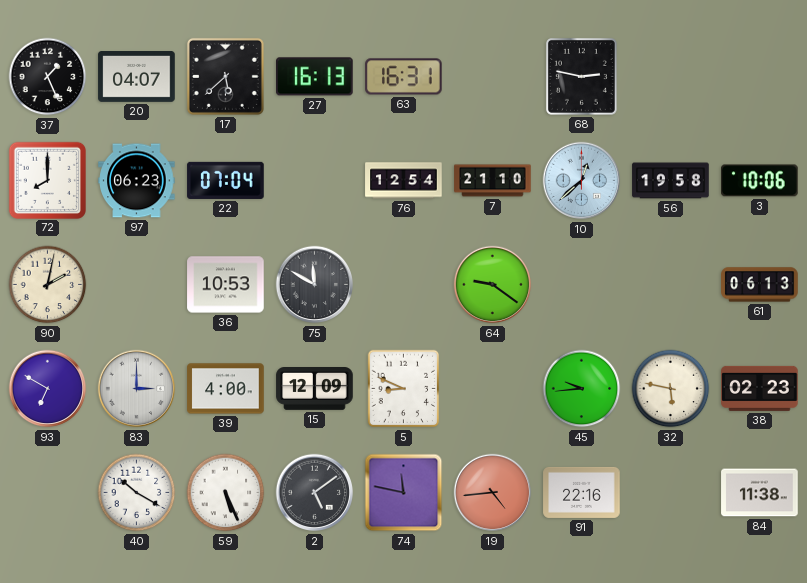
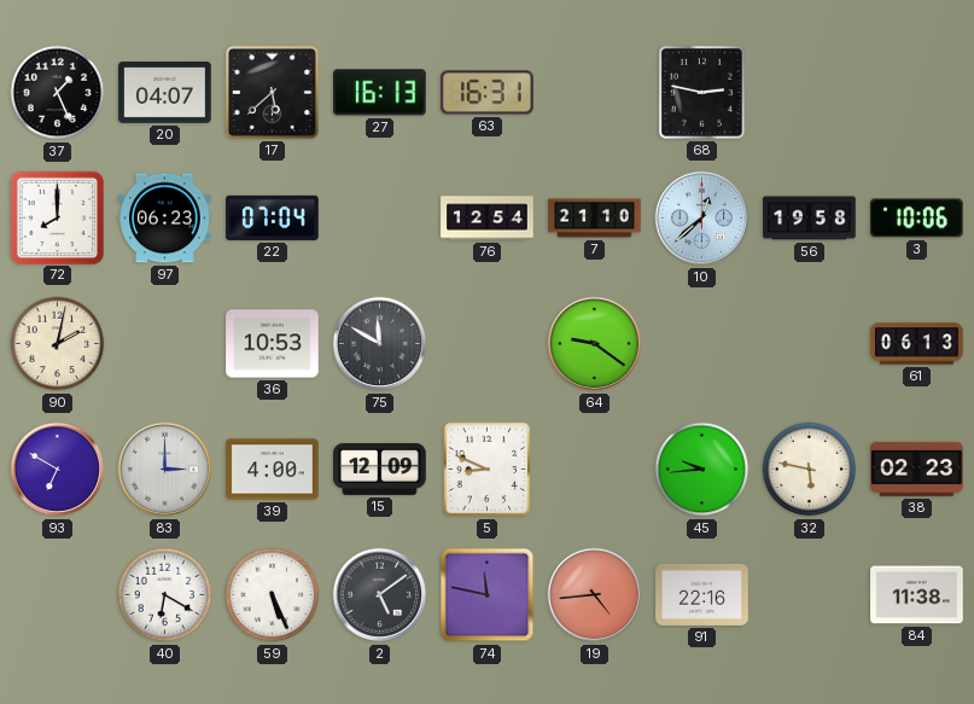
40: 10:20 -> 6:20
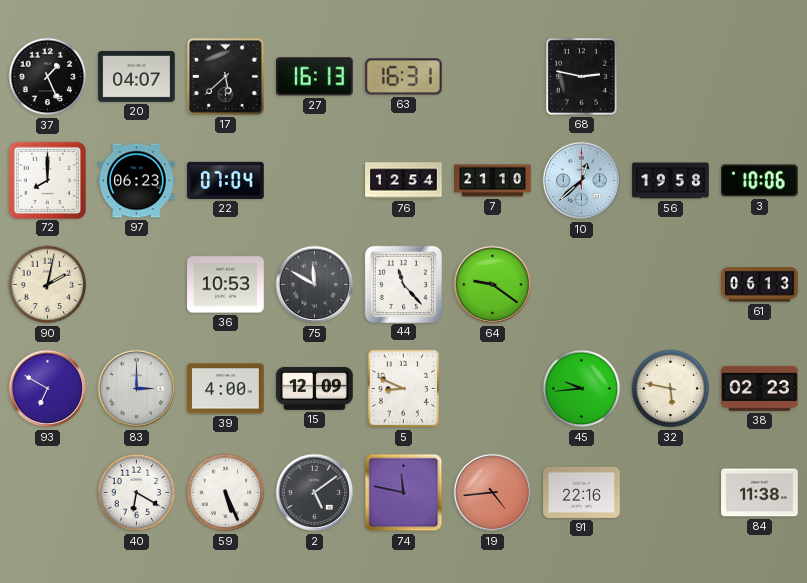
44: none -> 11:23
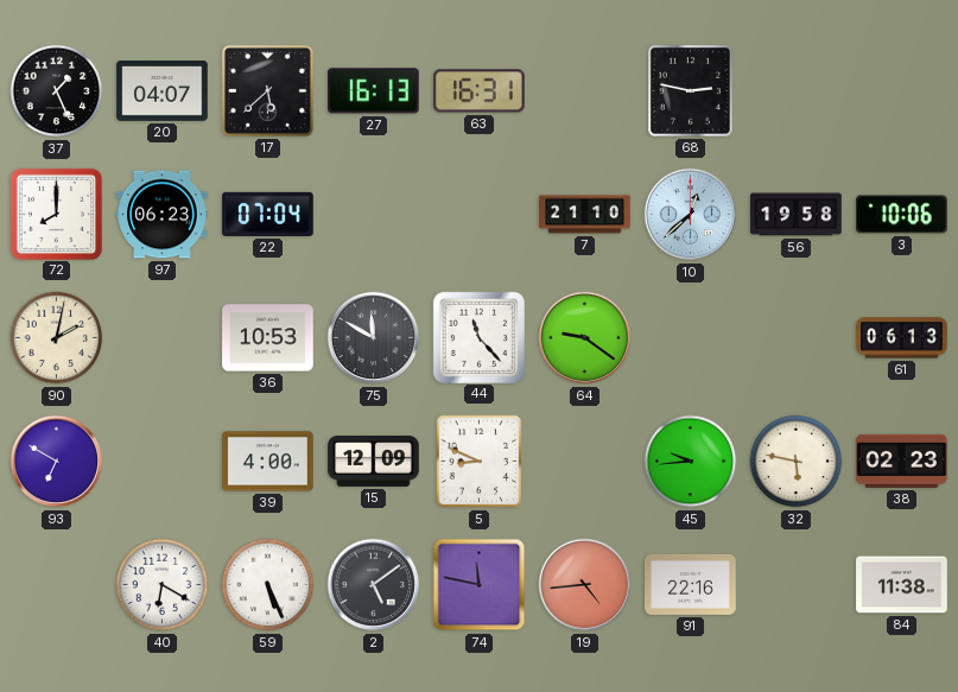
76: 12:54 -> none
83: 3:00 -> none
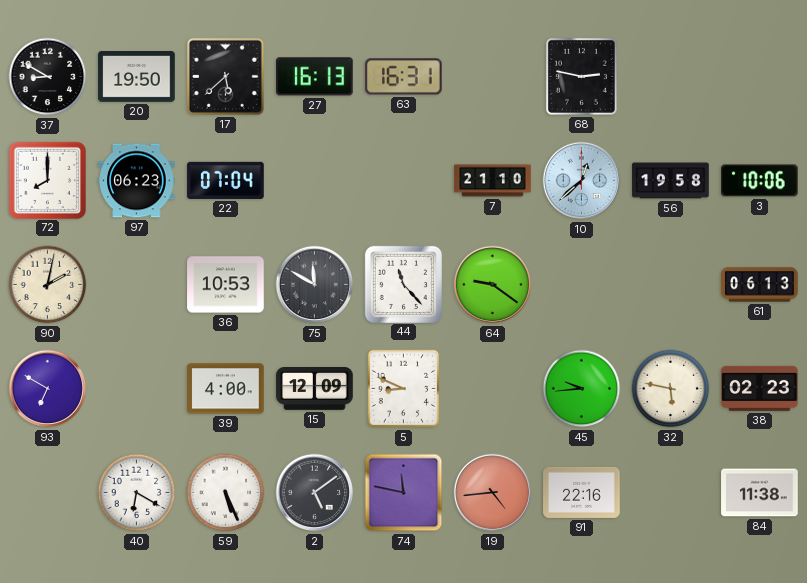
37: 1:26 -> 8:50
20: 04:07 -> 19:50
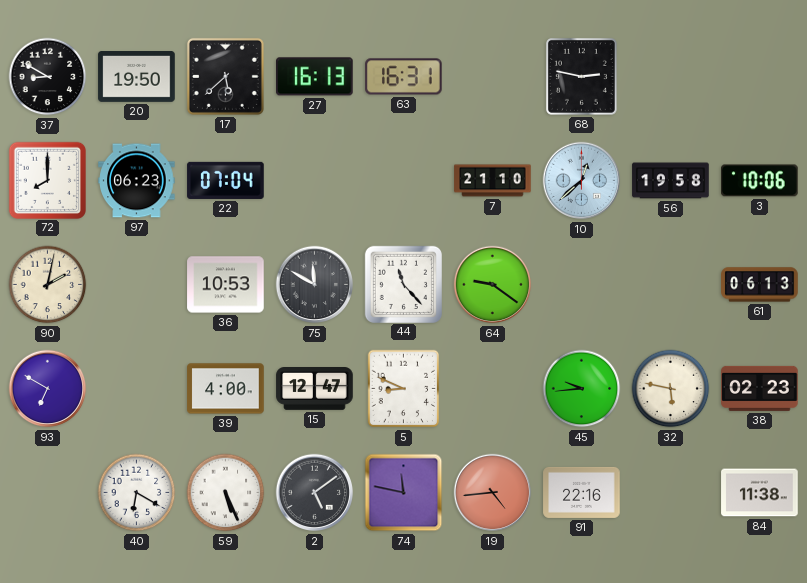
15: 12:09 -> 12:47
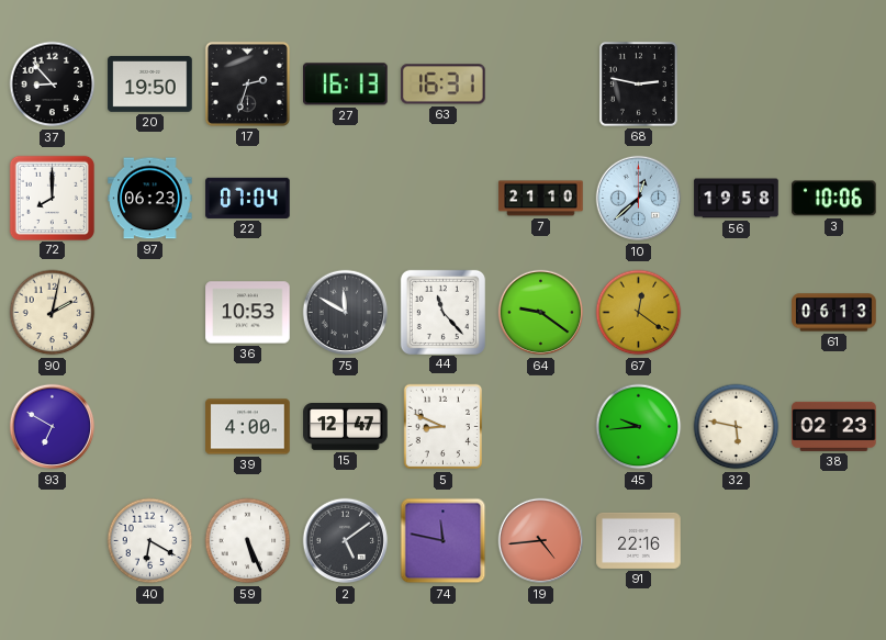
37: 8:50 -> 8:53
17: 5:38 -> 2:33
67: none -> 12:21
84: 11:38 -> none
